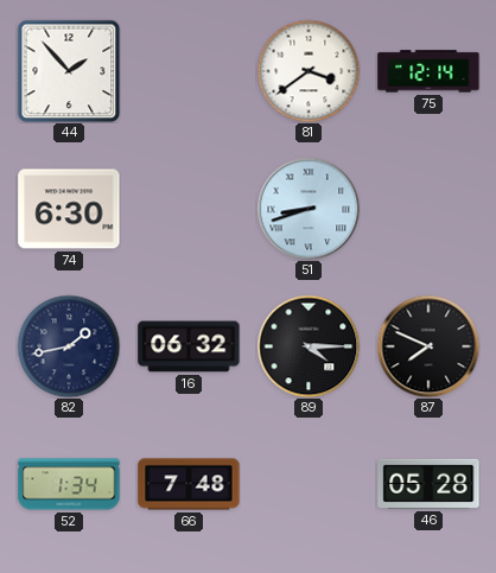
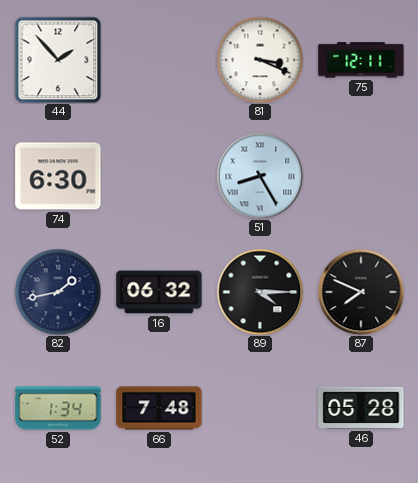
81: 3:39 -> 3:19
75: 12:14 -> 12:11
51: 8:42 -> 8:25
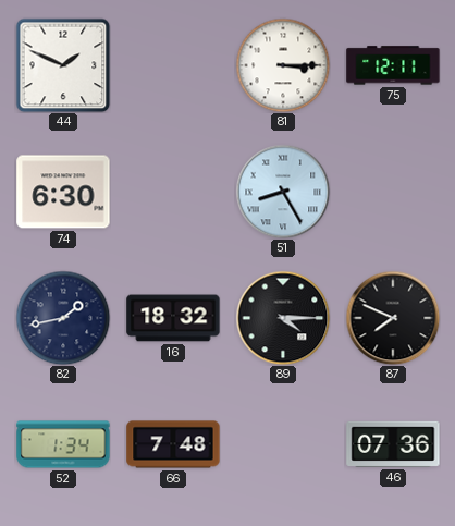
44: 1:53 -> 1:49
81: 3:19 -> 3:15
16: 06:32 -> 18:32
46: 05:28 -> 07:36
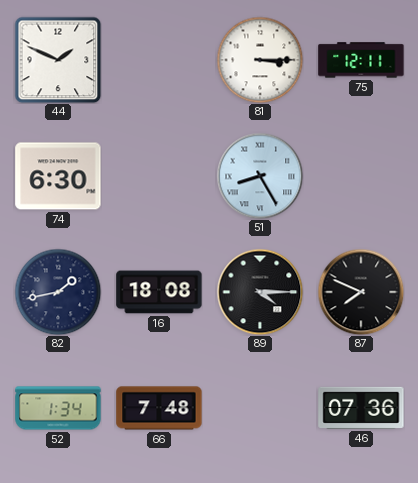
16: 18:32 -> 18:08
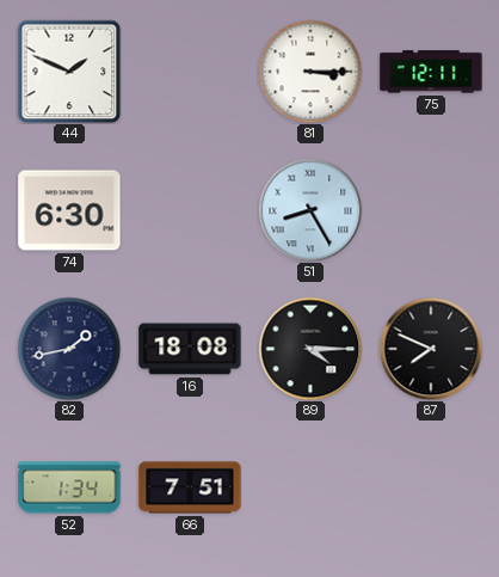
66: 7:48 -> 7:51
46: 07:36 -> none
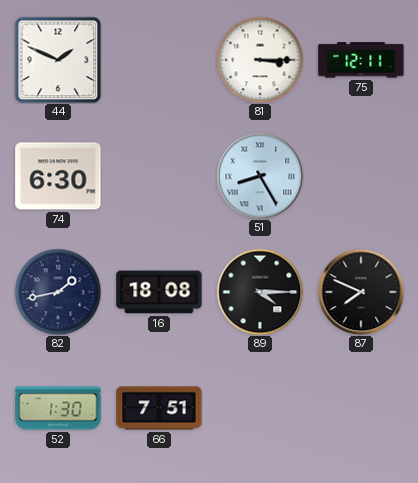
52: 1:34 -> 1:30
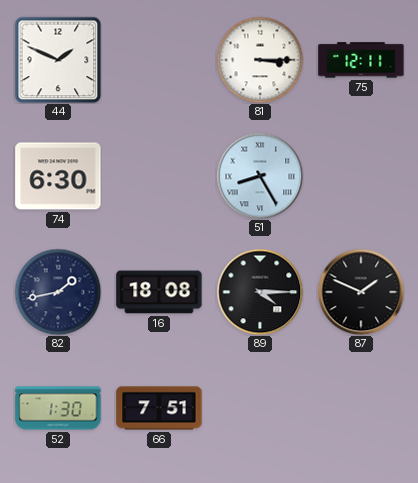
87: 7:49 -> 1:49
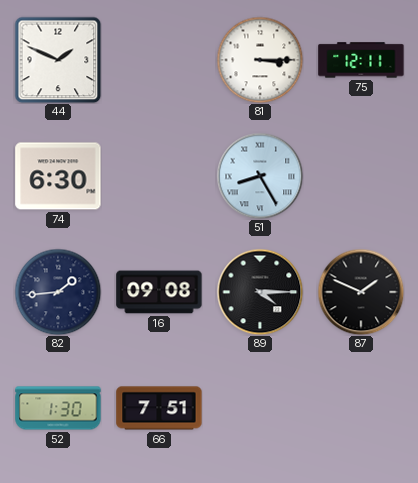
82: 1:43 -> 1:44
16: 18:08 -> 09:08
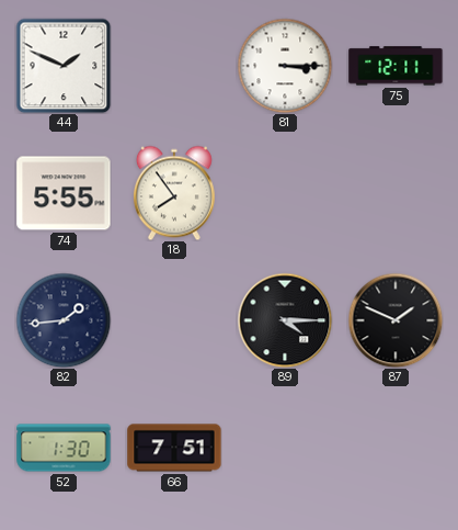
74: 6:30 -> 5:55
18: none -> 7:54
51: 8:25 -> none
16: 09:08 -> none
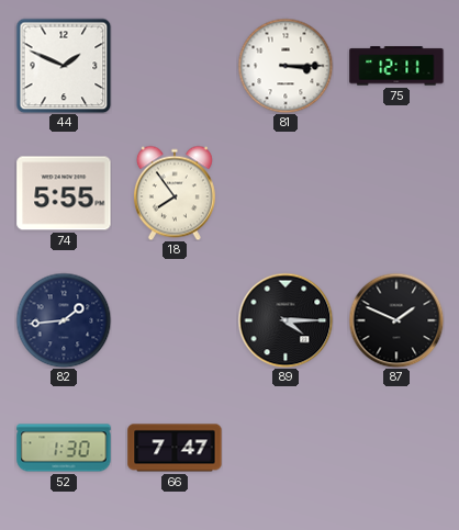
66: 7:51 -> 7:47
